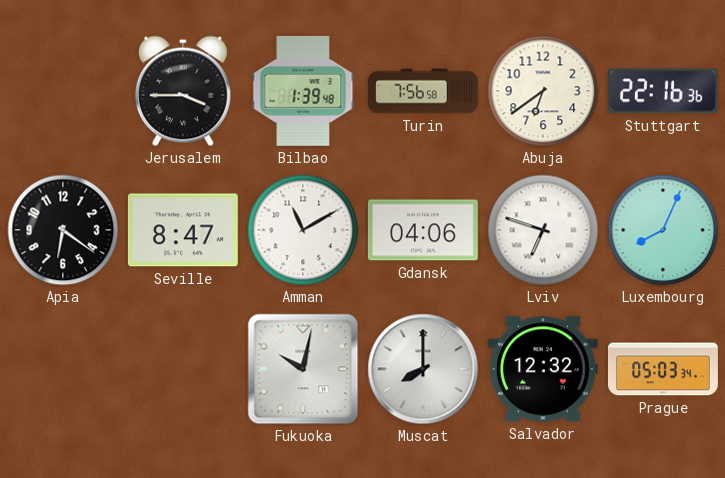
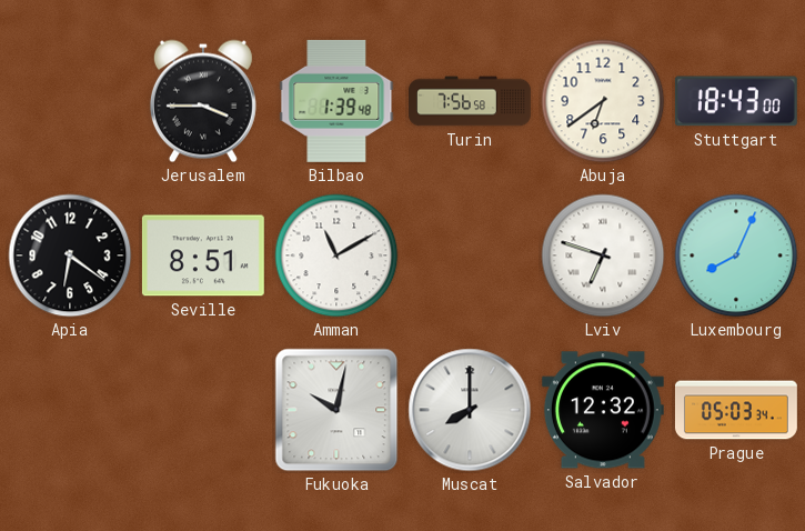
Stuttgart: 22:16 -> 18:43
Seville: 8:47 -> 8:51
Gdansk: 04:06 -> none
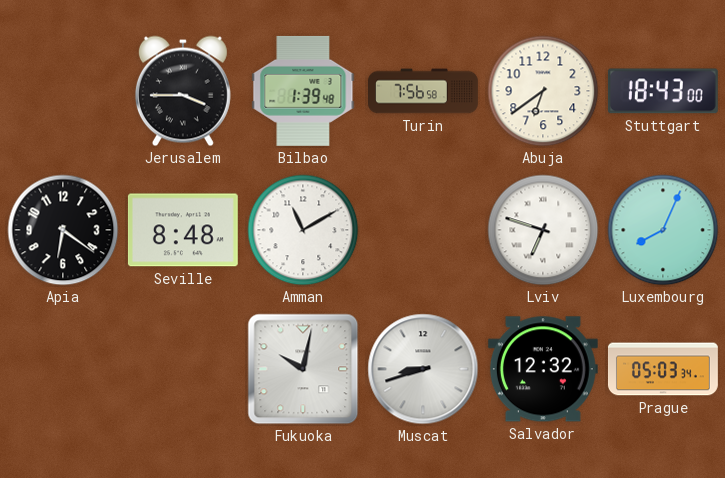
Seville: 8:51 -> 8:48
Muscat: 8:00 -> 8:42
